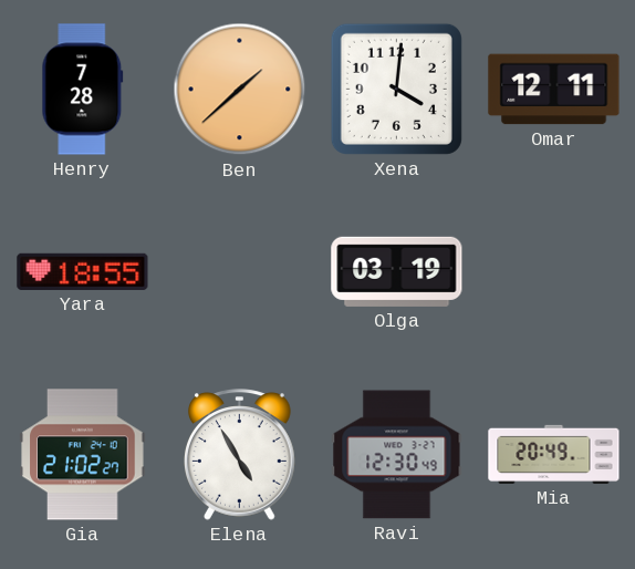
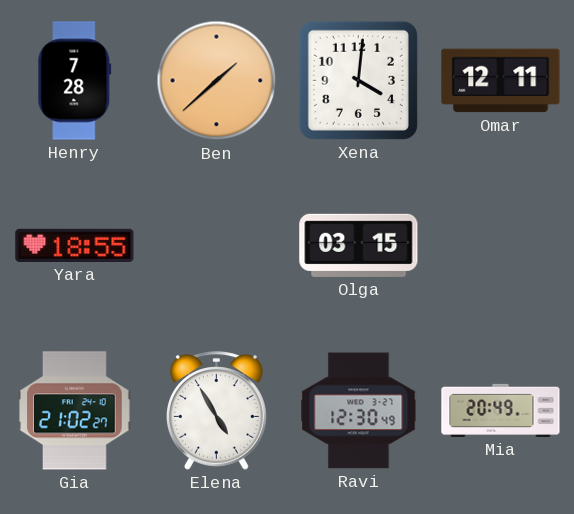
Olga: 03:19 -> 03:15
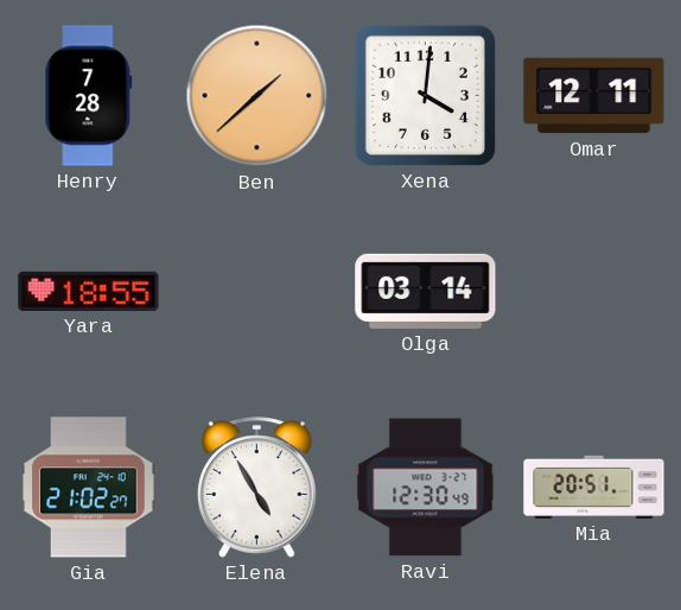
Olga: 03:15 -> 03:14
Mia: 20:49 -> 20:51
